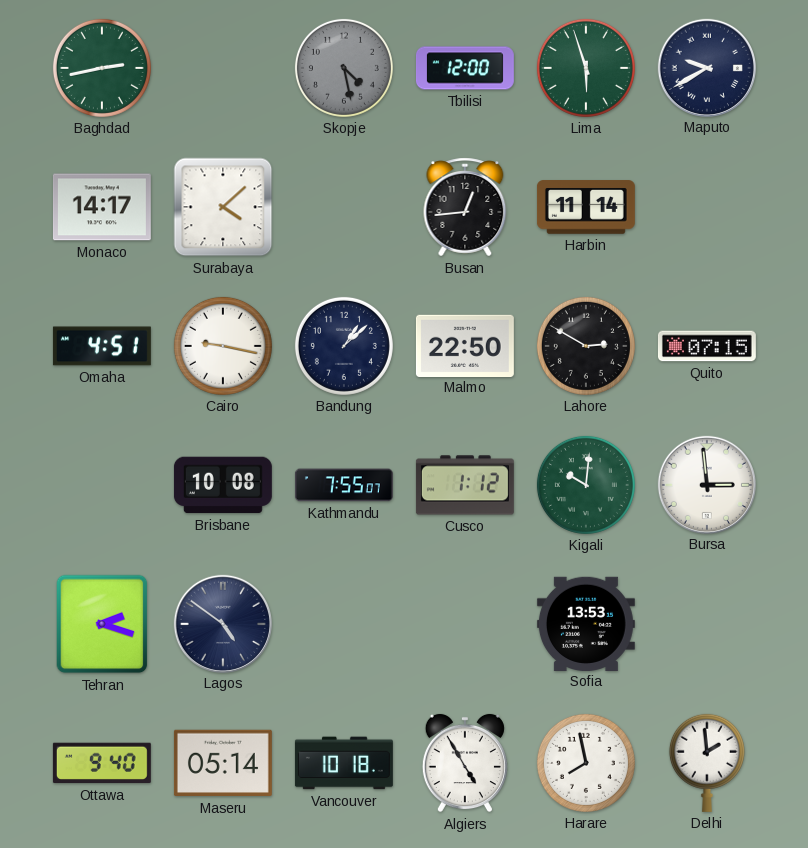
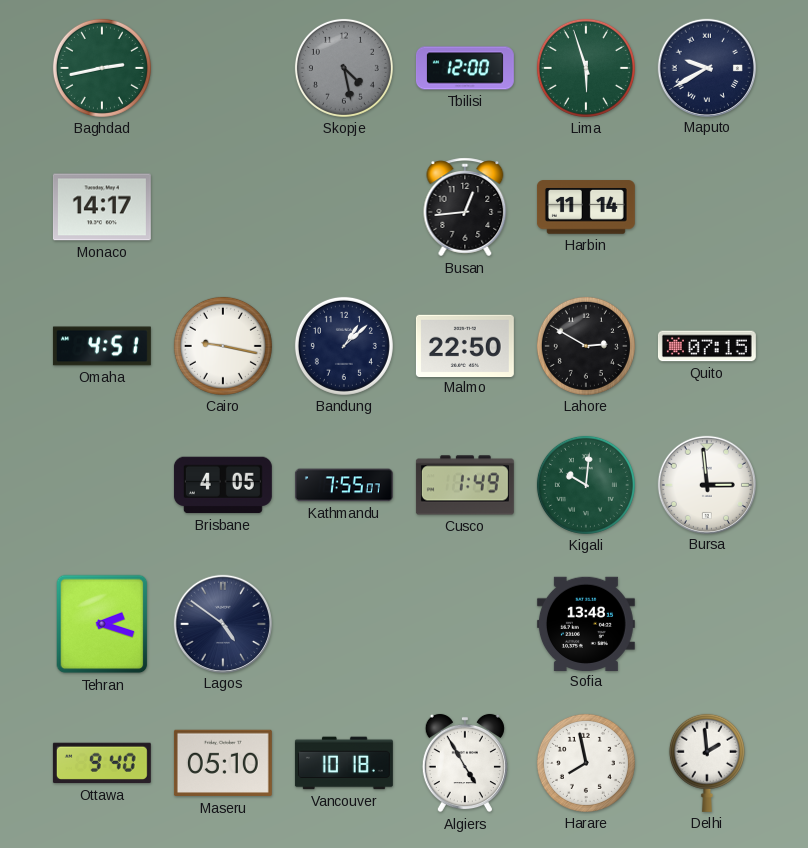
Surabaya: 4:08 -> none
Brisbane: 10:08 -> 4:05
Cusco: 1:12 -> 1:49
Sofia: 13:53 -> 13:48
Maseru: 05:14 -> 05:10
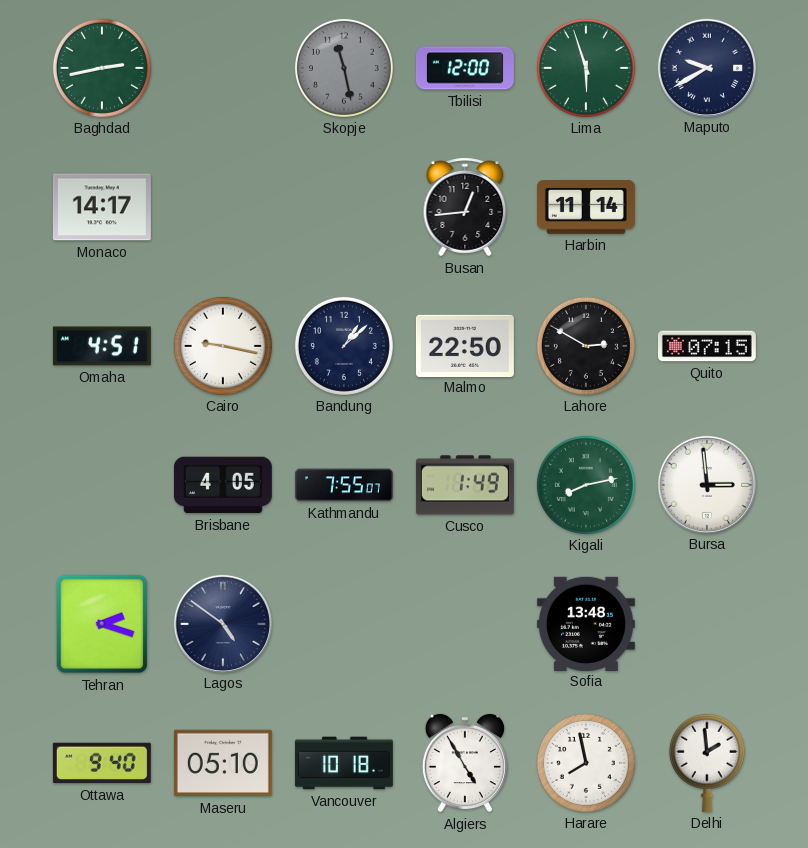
Skopje: 4:28 -> 11:28
Kigali: 10:01 -> 8:13
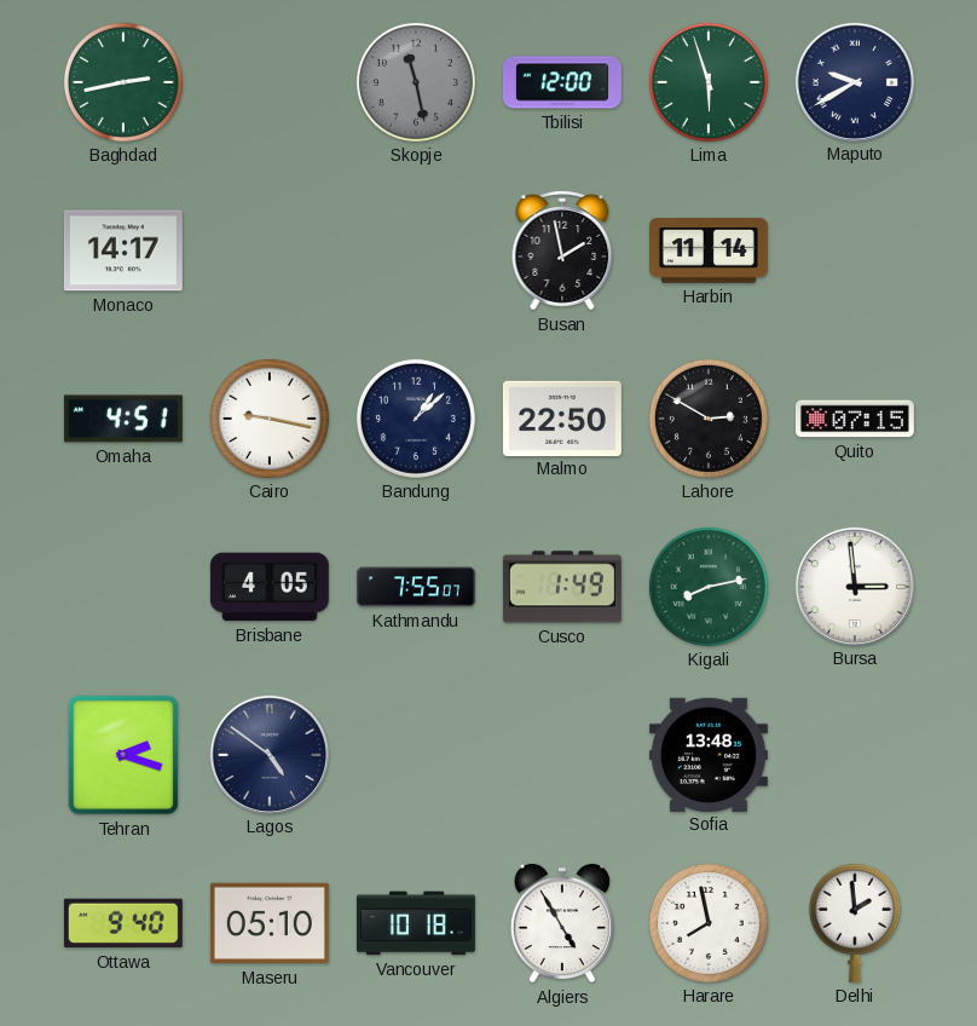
Busan: 12:44 -> 1:58
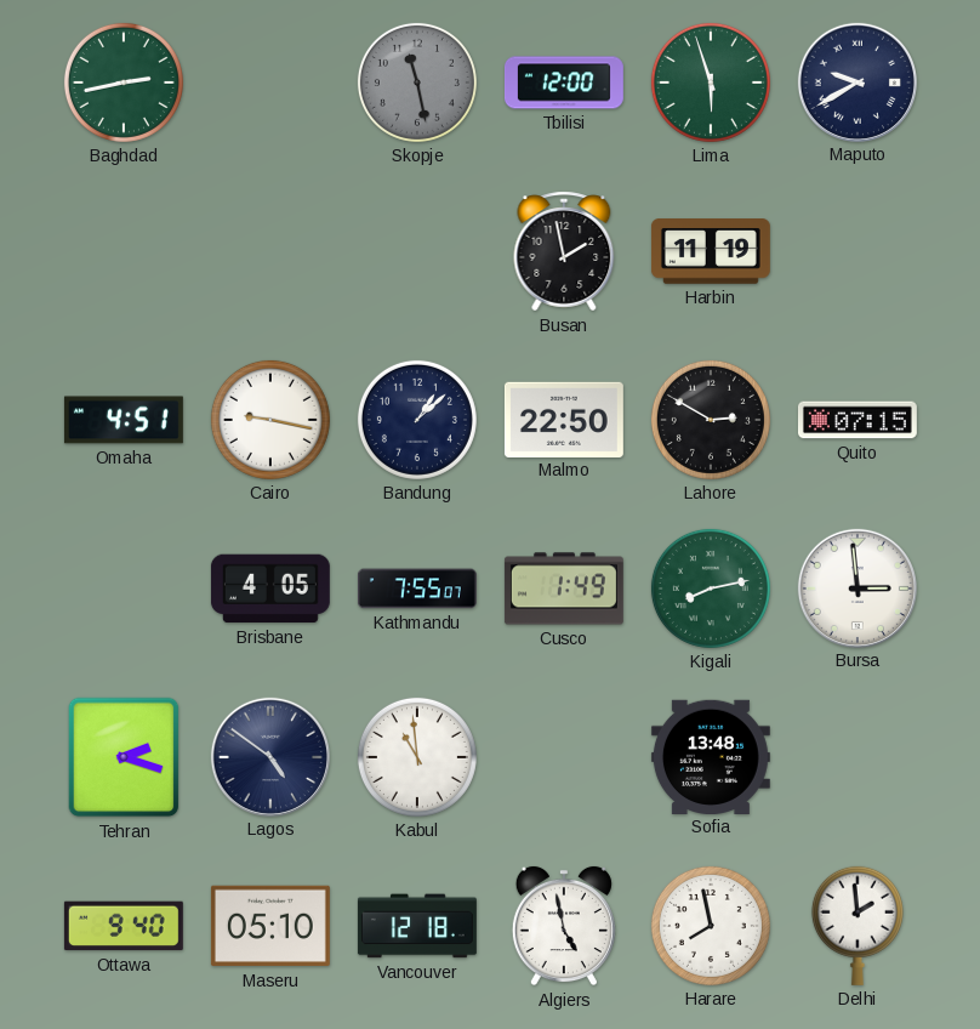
Monaco: 14:17 -> none
Harbin: 11:14 -> 11:19
Kabul: none -> 10:59
Vancouver: 10:18 -> 12:18
Algiers: 4:55 -> 4:58
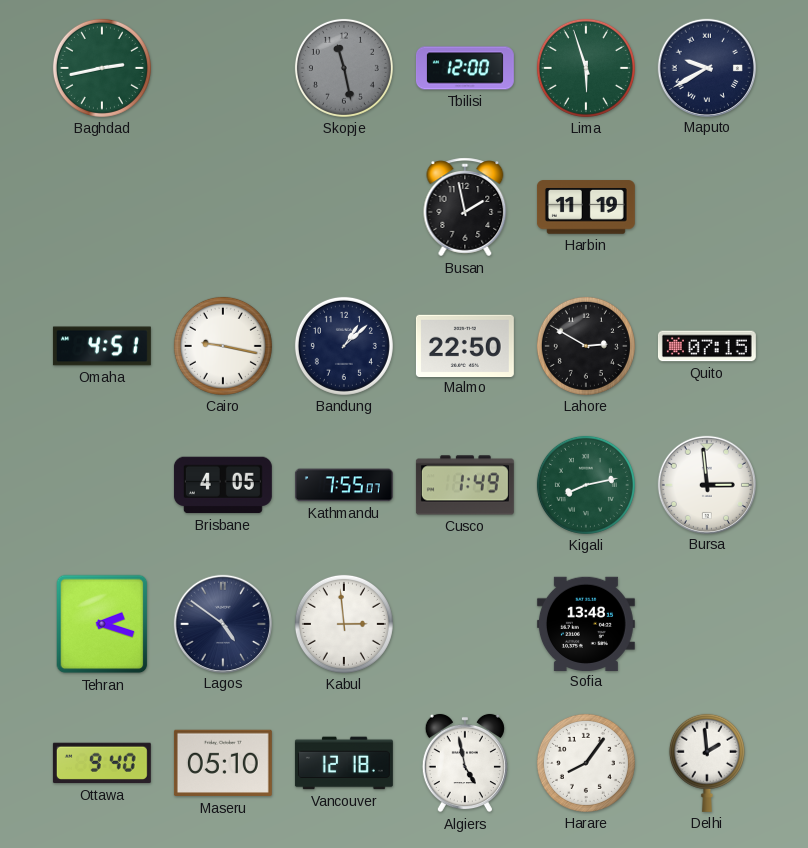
Kabul: 10:59 -> 2:59
Harare: 7:58 -> 8:06
